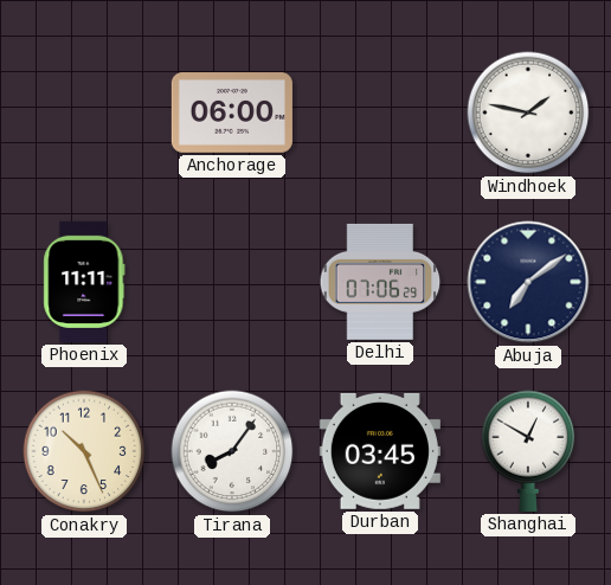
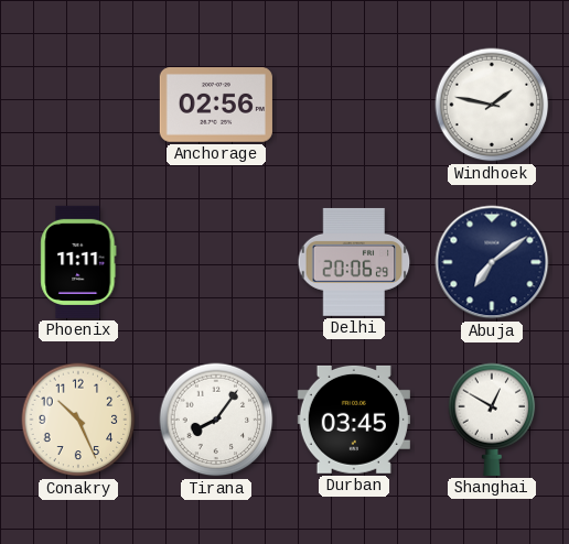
Anchorage: 06:00 -> 02:56
Delhi: 07:06 -> 20:06
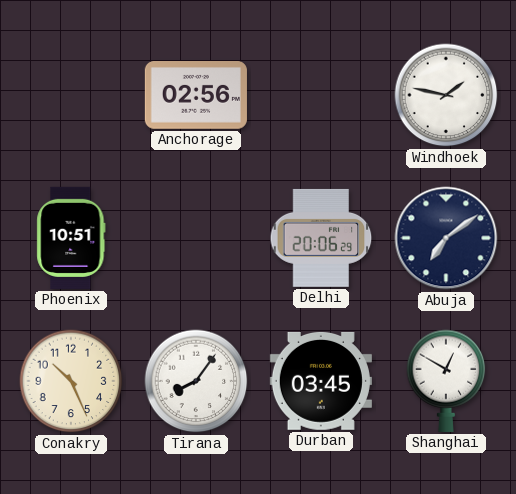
Phoenix: 11:11 -> 10:51
